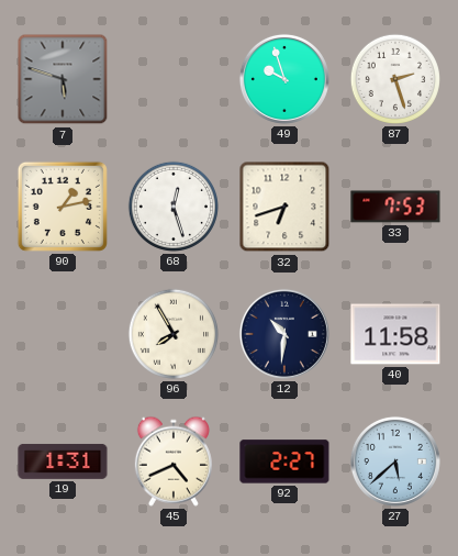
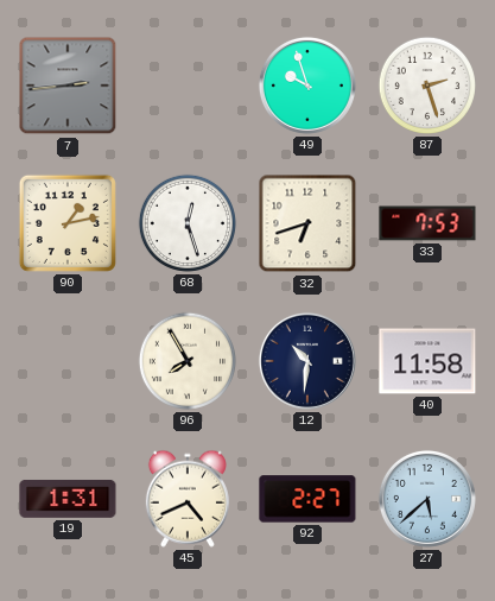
7: 5:48 -> 2:44
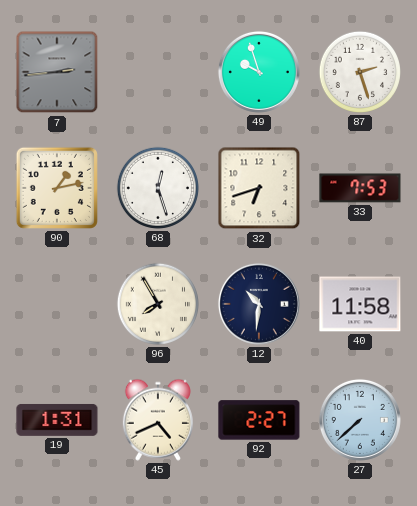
27: 5:38 -> 7:38
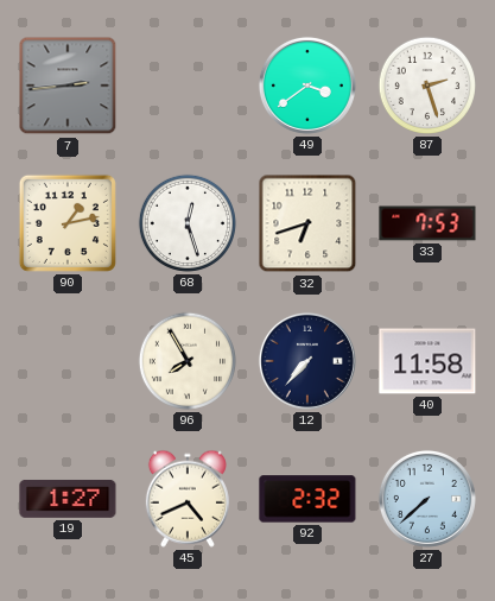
49: 9:57 -> 3:39
12: 10:31 -> 7:37
19: 1:31 -> 1:27
92: 2:27 -> 2:32
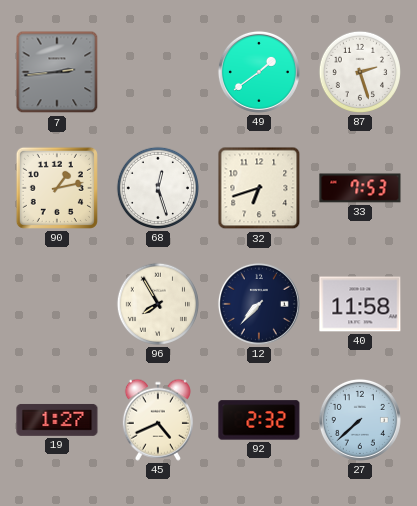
49: 3:39 -> 1:39
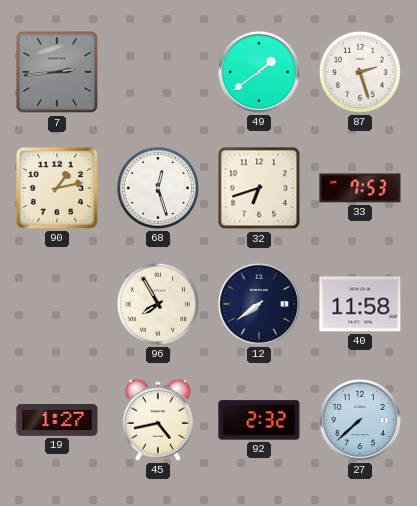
12: 7:37 -> 7:39
45: 4:41 -> 4:43
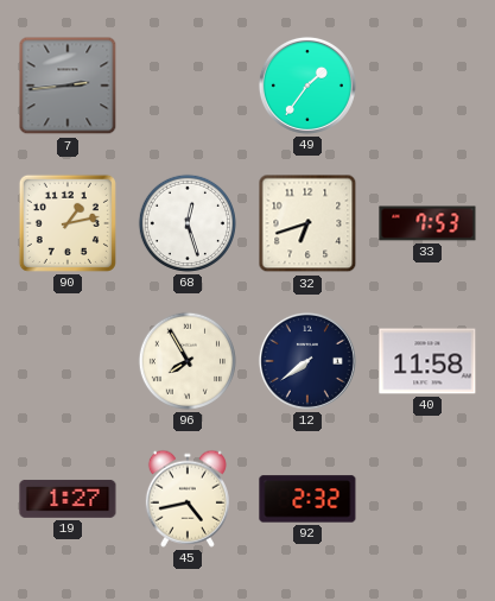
49: 1:39 -> 1:36
87: 2:27 -> none
27: 7:38 -> none
